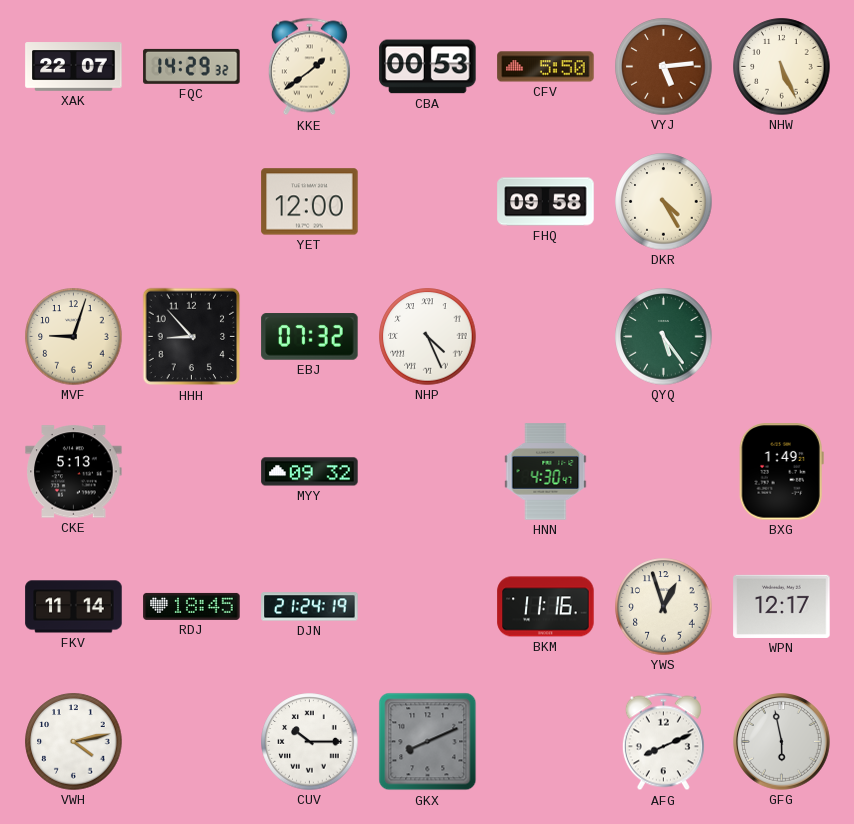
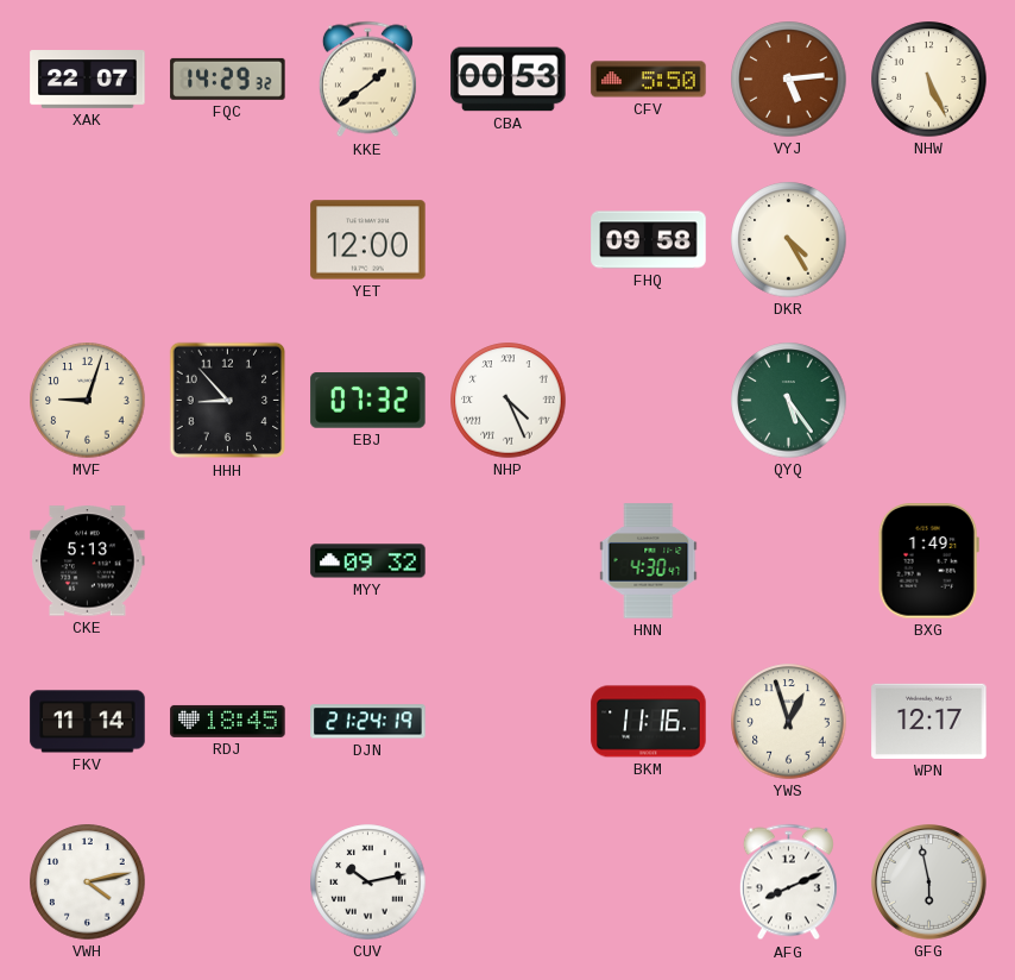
CUV: 10:15 -> 10:13
GKX: 8:11 -> none
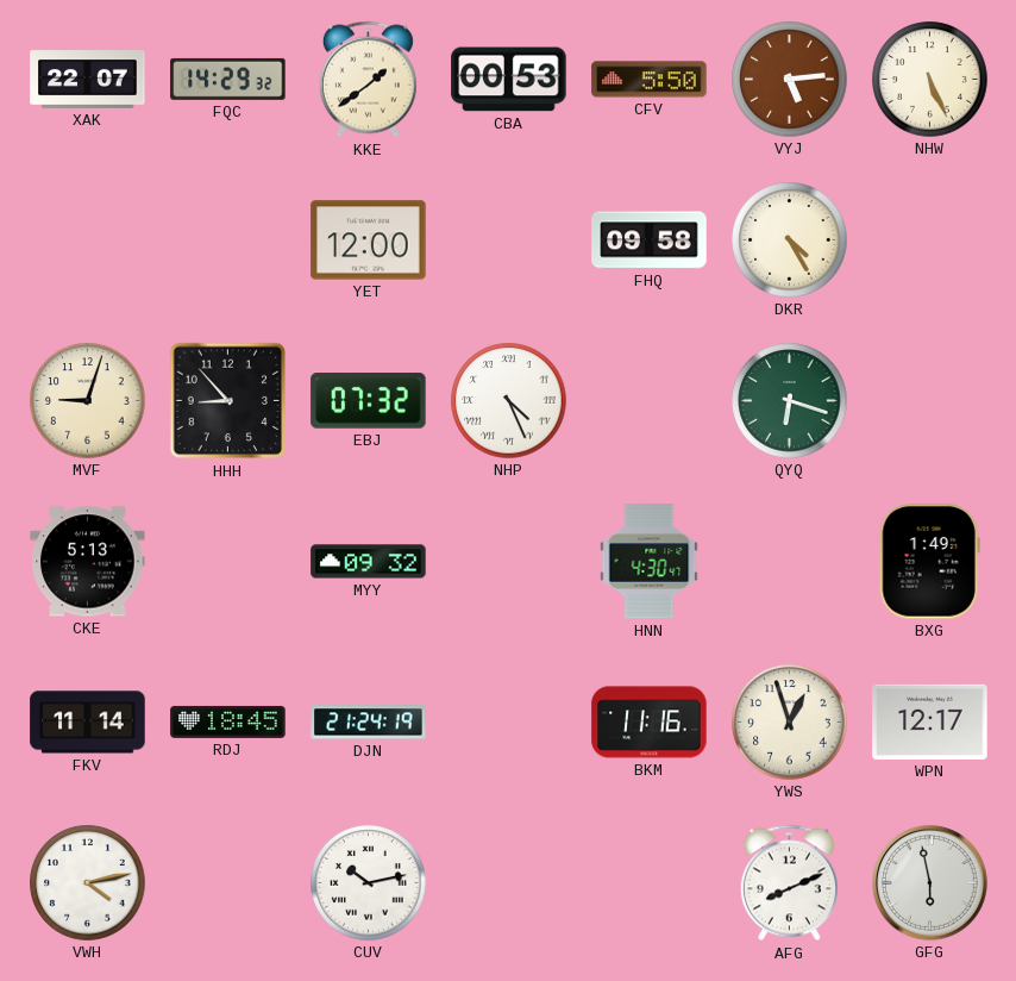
QYQ: 5:24 -> 6:18
